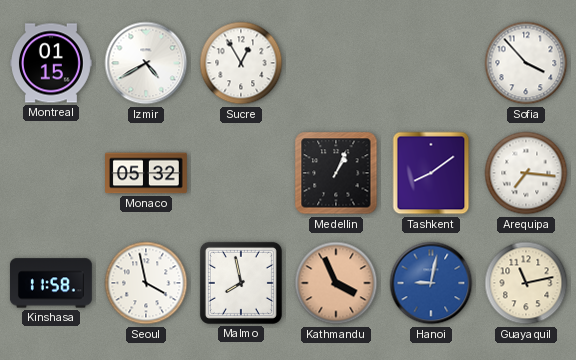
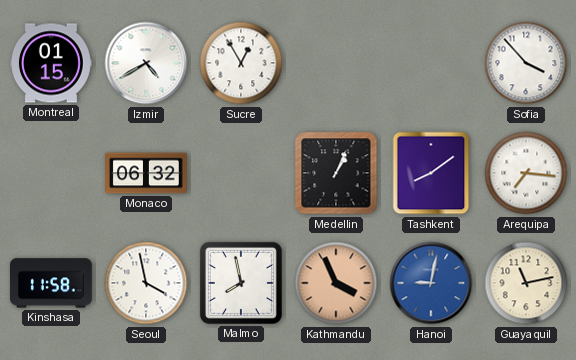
Monaco: 05:32 -> 06:32
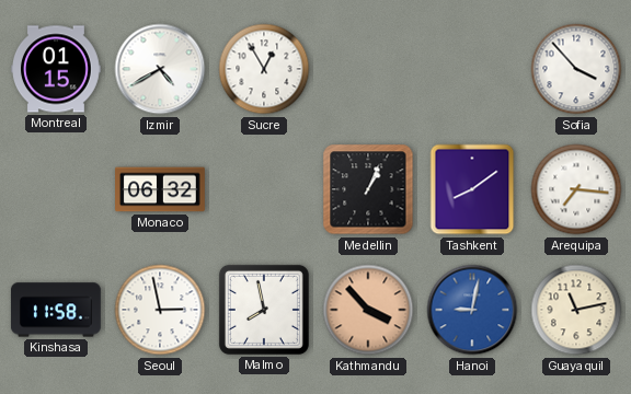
Seoul: 3:58 -> 2:58
Kathmandu: 3:56 -> 3:53
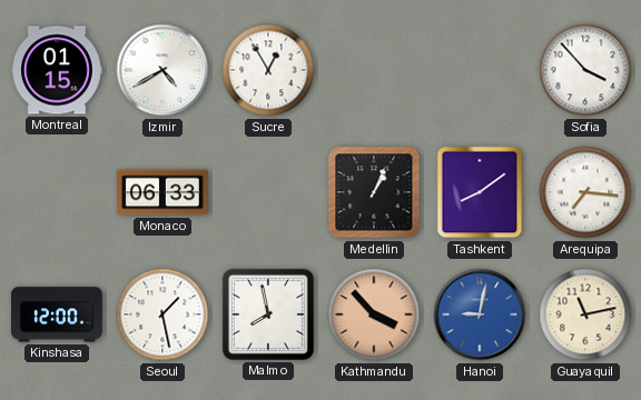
Monaco: 06:32 -> 06:33
Kinshasa: 11:58 -> 12:00
Seoul: 2:58 -> 1:28
